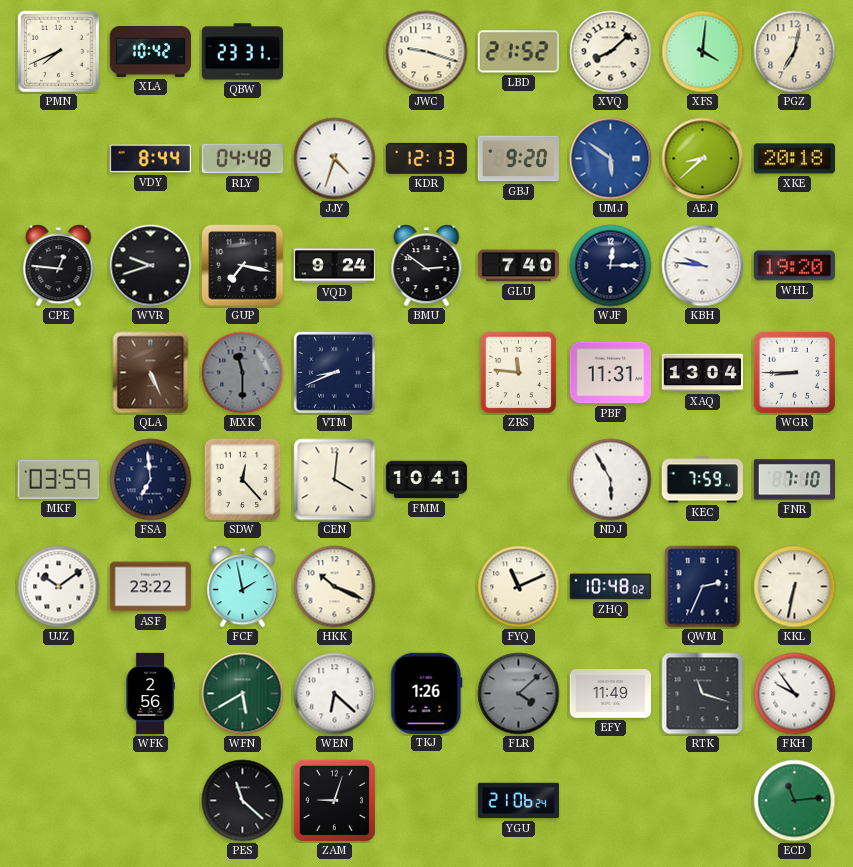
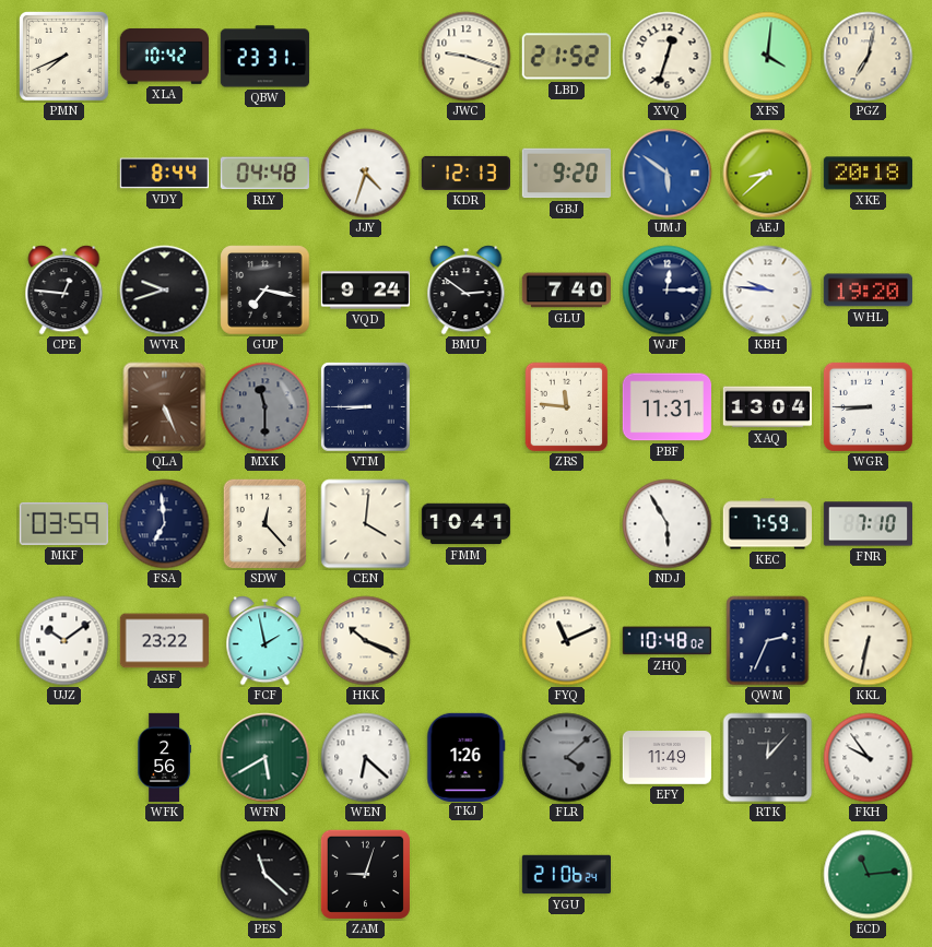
XVQ: 8:08 -> 12:33
VTM: 8:41 -> 8:45
RTK: 11:18 -> 12:07
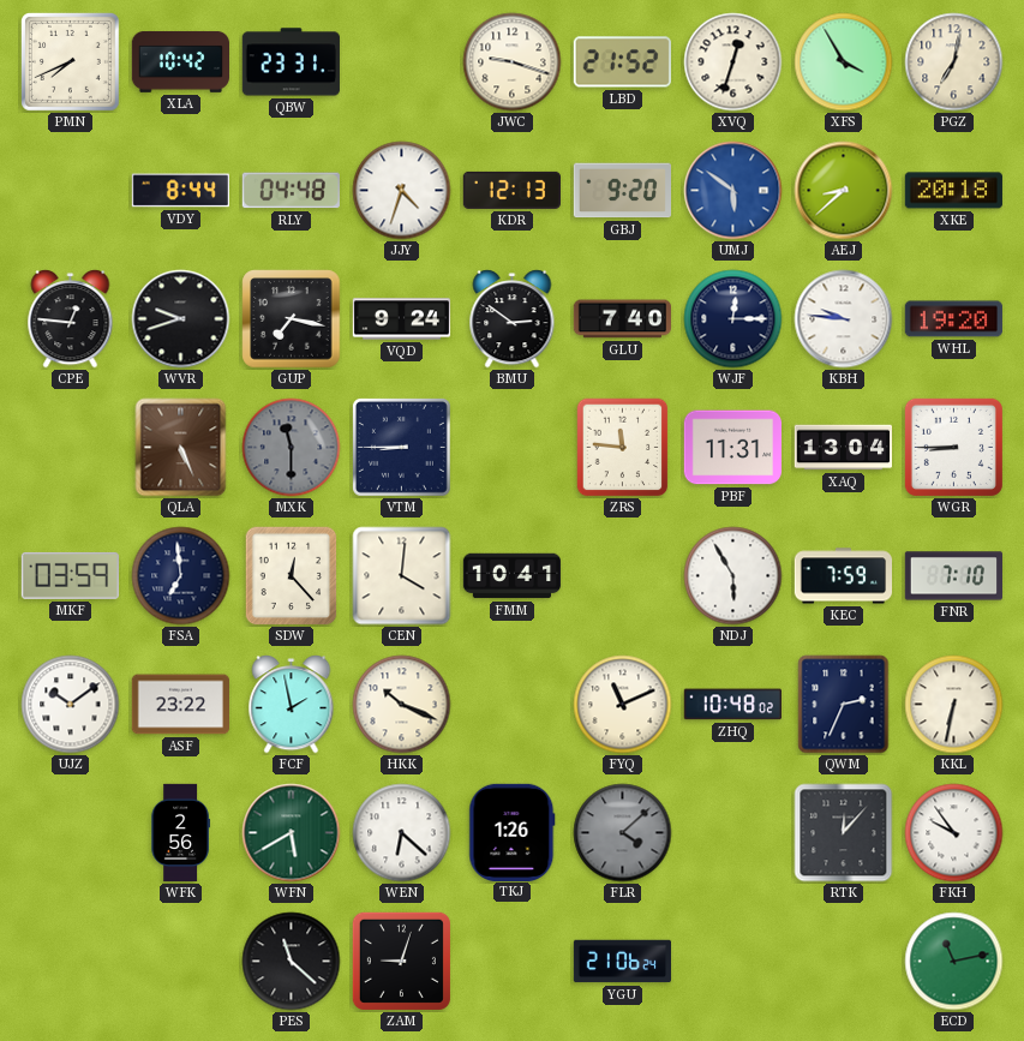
XFS: 4:01 -> 3:55
EFY: 11:49 -> none
ECD: 11:14 -> 11:13
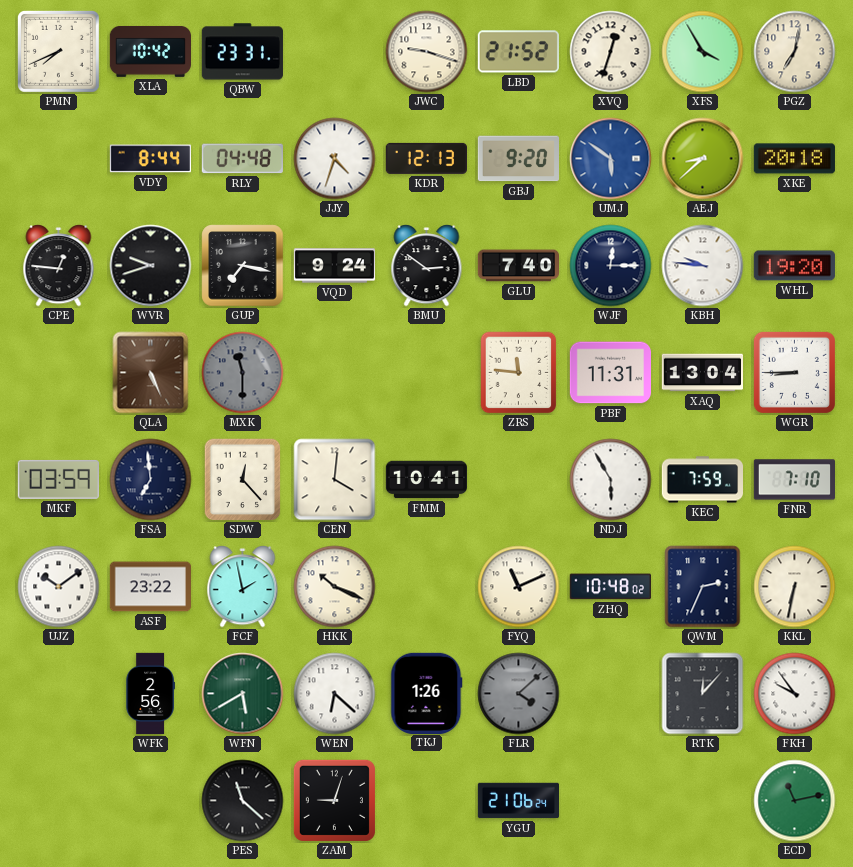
VTM: 8:45 -> none
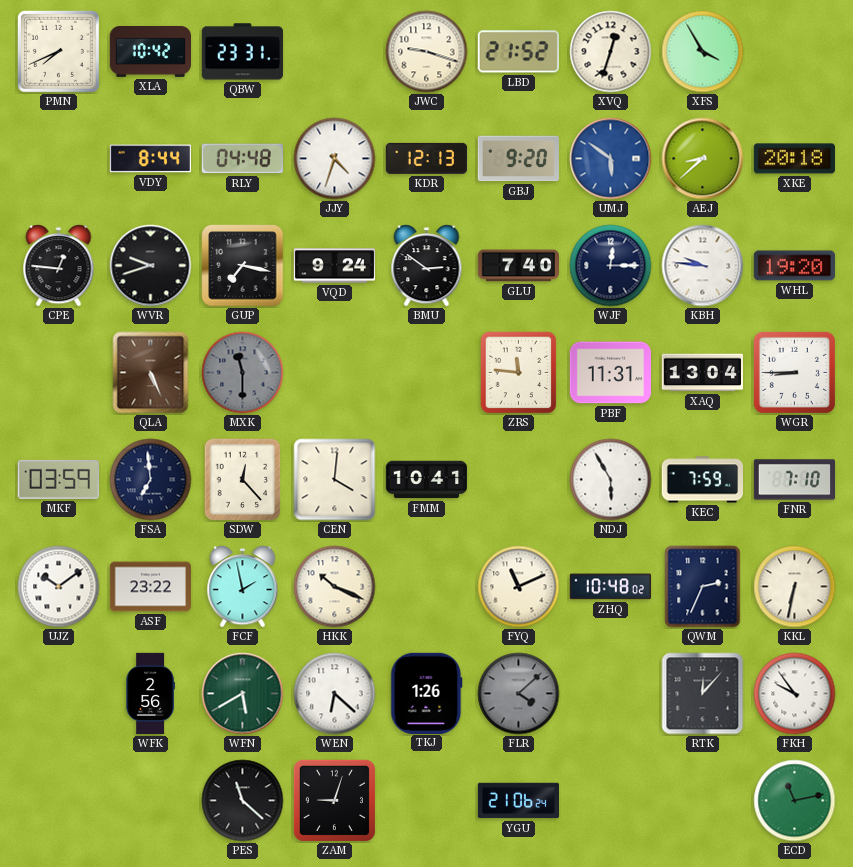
PGZ: 7:02 -> none
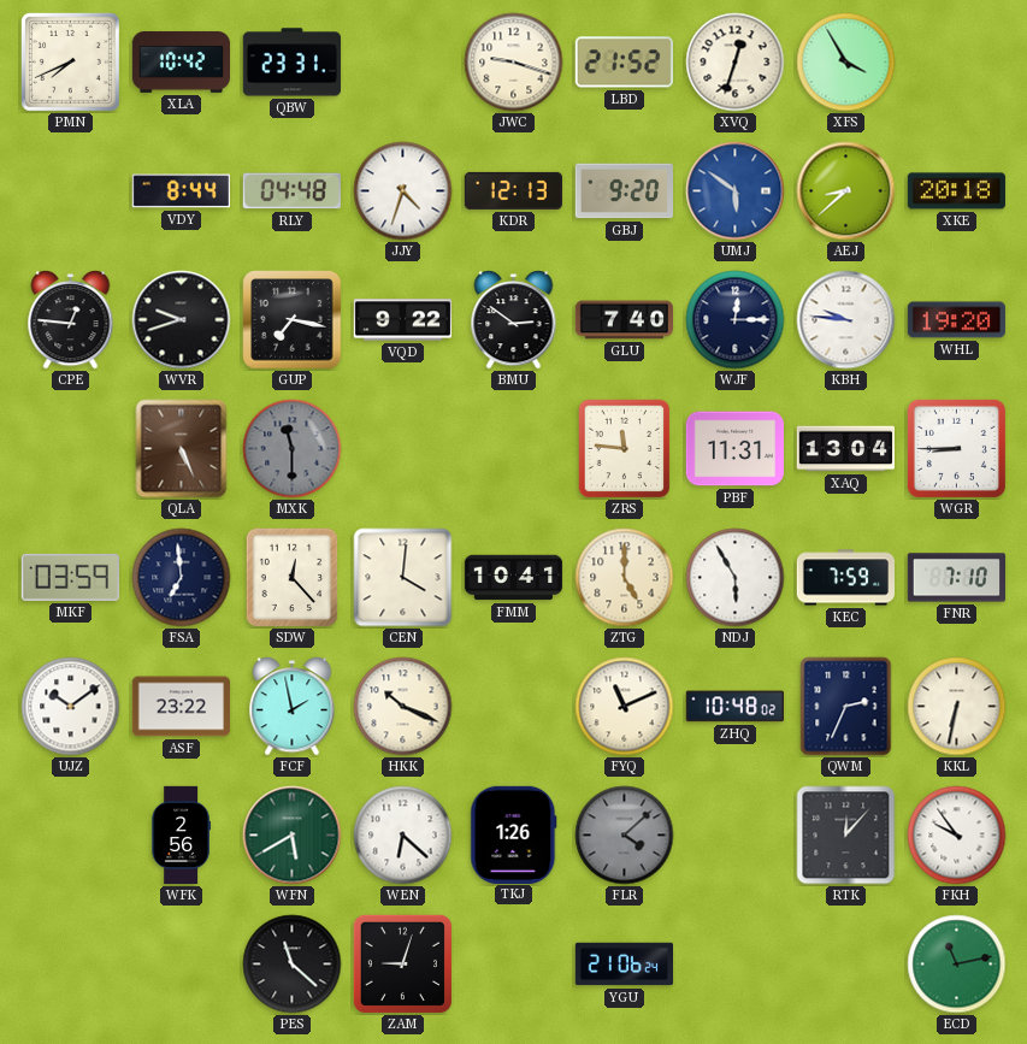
VQD: 9:24 -> 9:22
ZTG: none -> 5:00
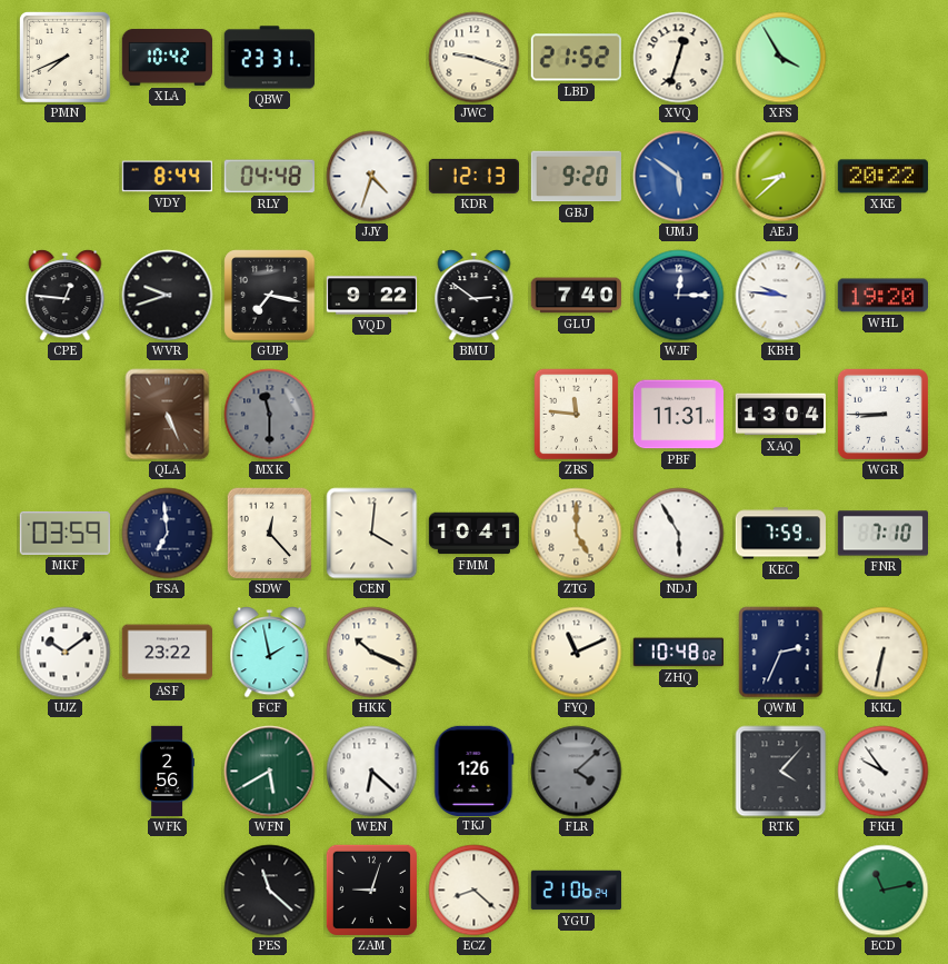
XKE: 20:18 -> 20:22
RTK: 12:07 -> 4:07
ECZ: none -> 8:22
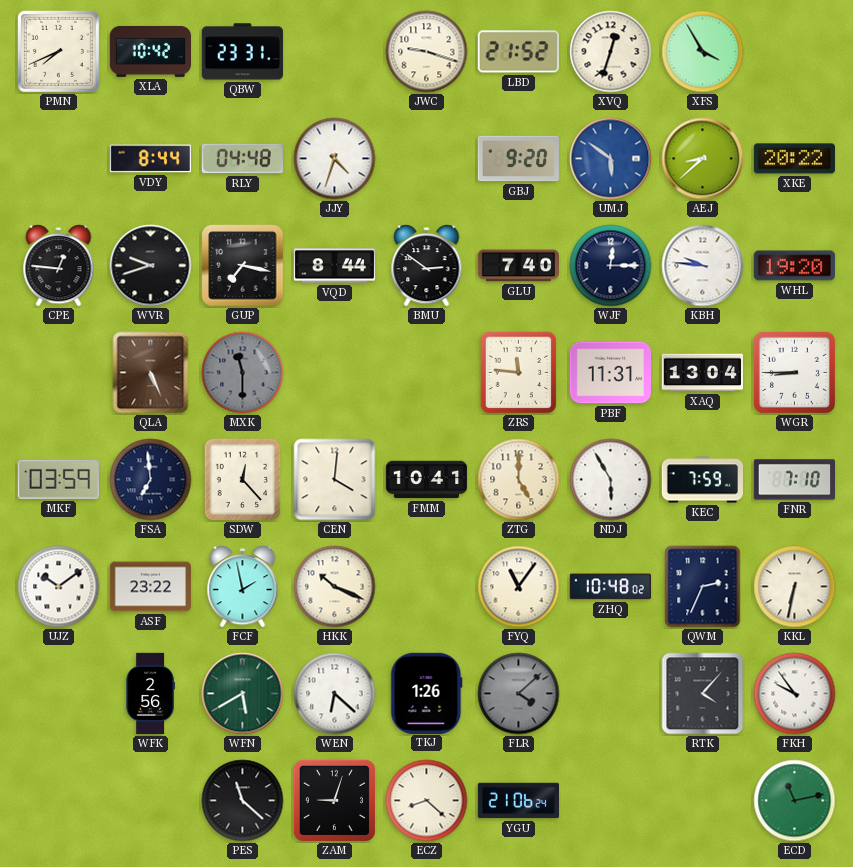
KDR: 12:13 -> none
VQD: 9:22 -> 8:44
FYQ: 11:11 -> 11:06
